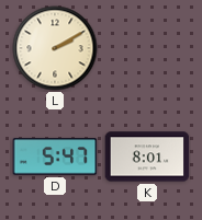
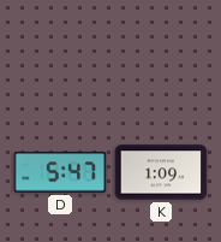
L: 2:10 -> none
K: 8:01 -> 1:09
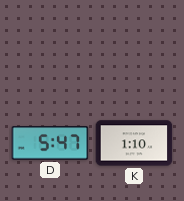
K: 1:09 -> 1:10
